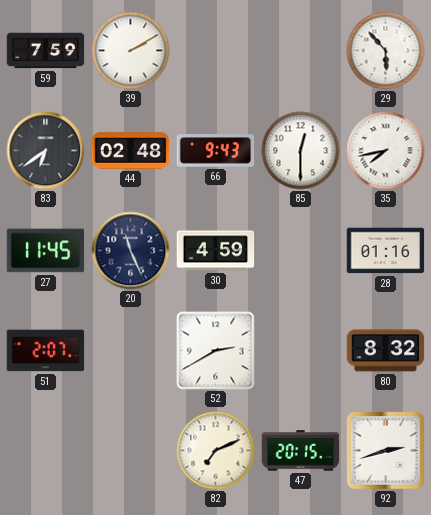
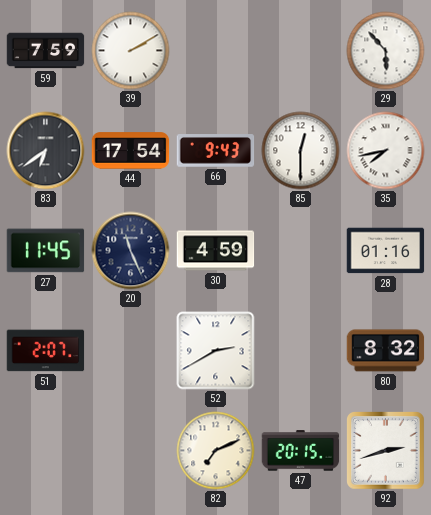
44: 02:48 -> 17:54
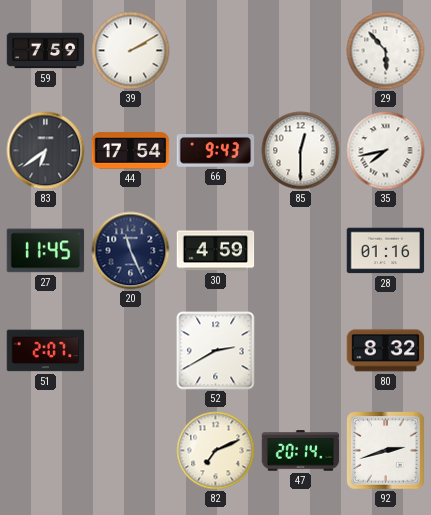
47: 20:15 -> 20:14
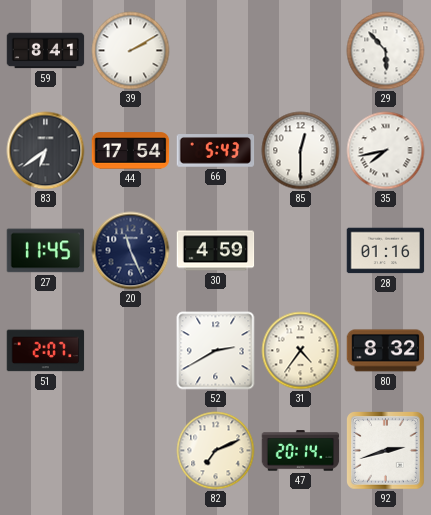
59: 7:59 -> 8:41
66: 9:43 -> 5:43
31: none -> 4:36
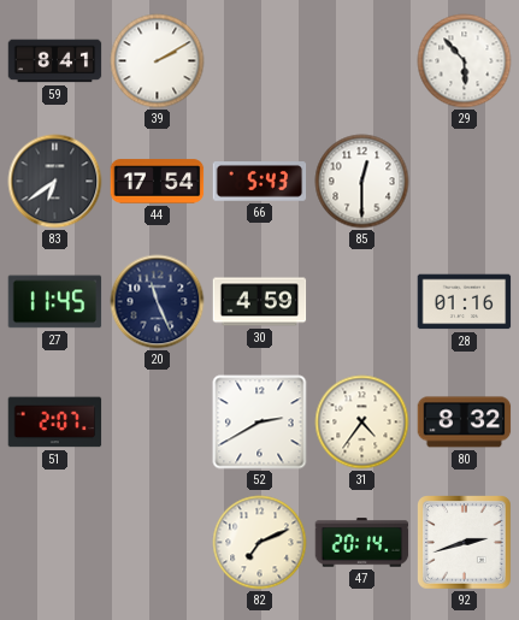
35: 7:43 -> none
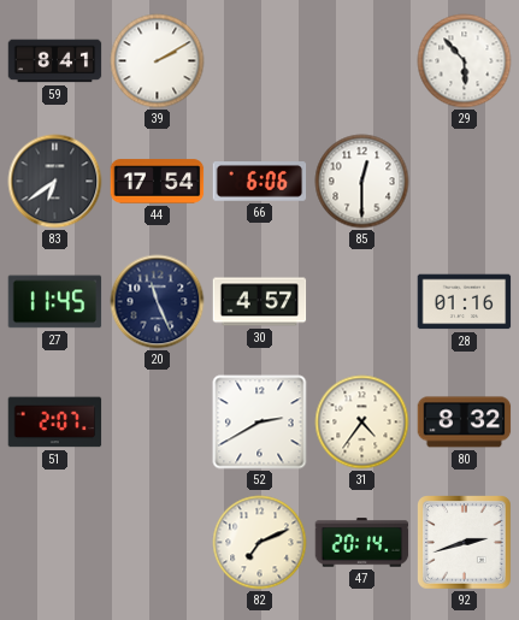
66: 5:43 -> 6:06
30: 4:59 -> 4:57
